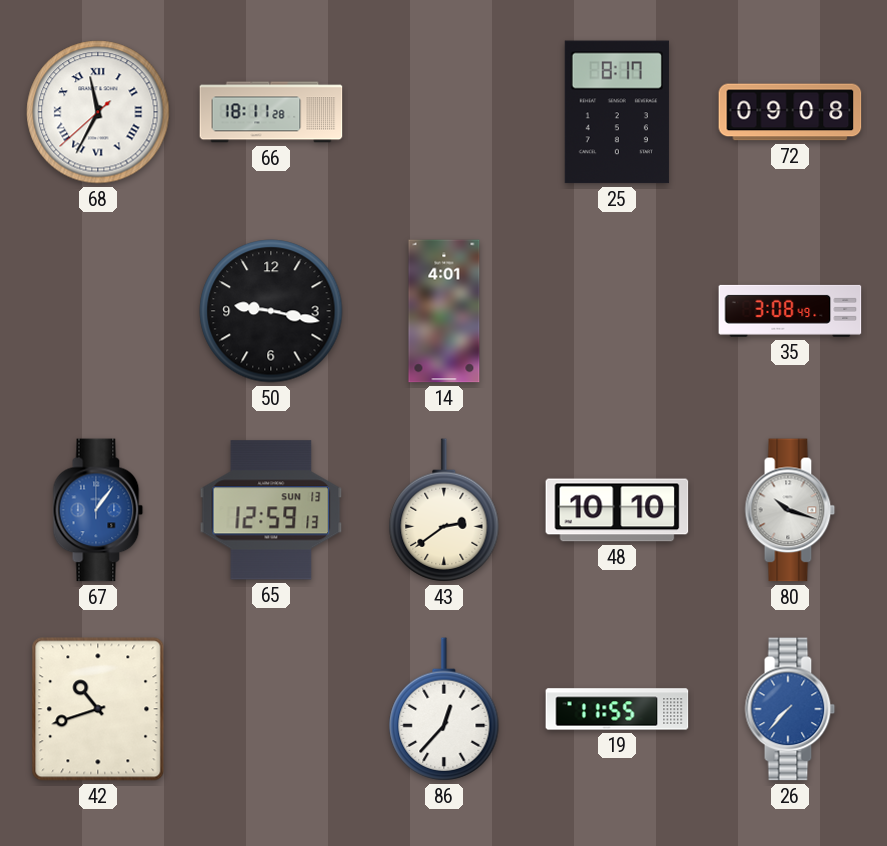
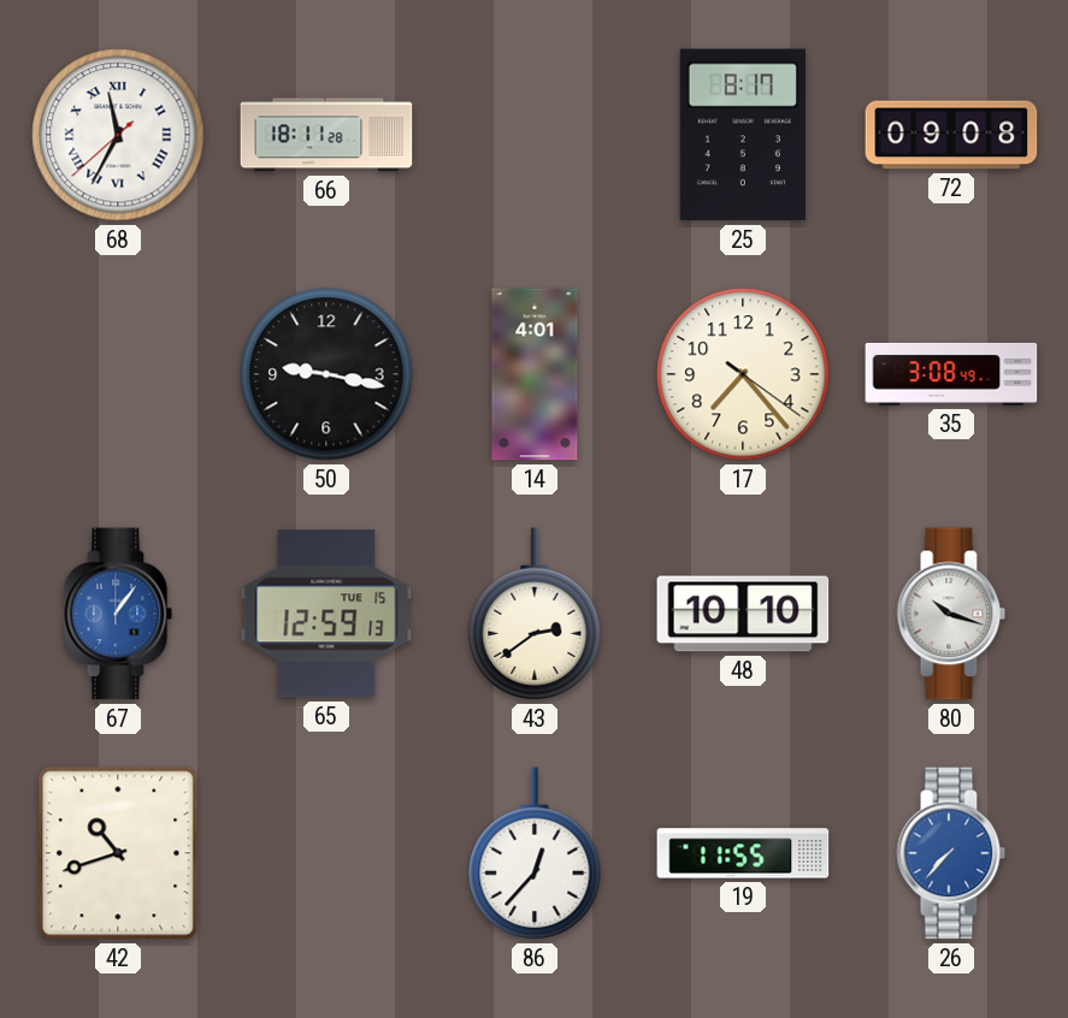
17: none -> 7:23
65 date: SUN 13 -> TUE 15
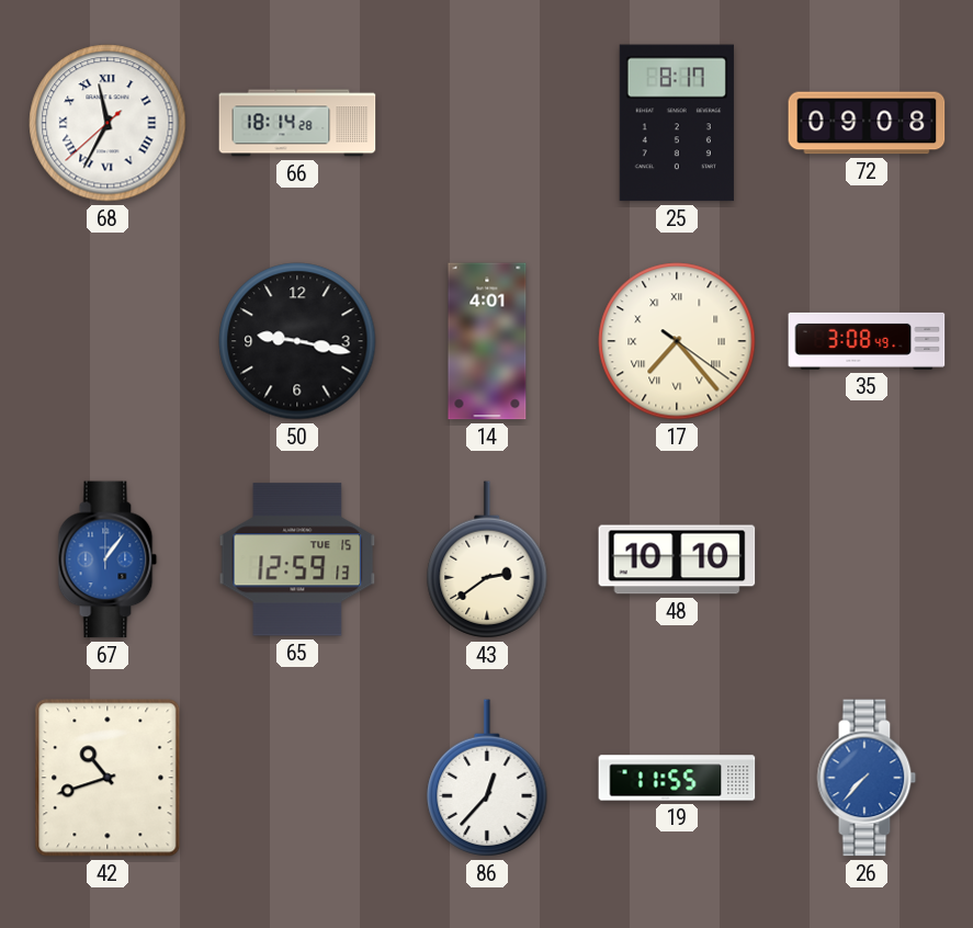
66: 18:11 -> 18:14
17 numerals: Arabic -> Roman
80: 10:18 -> none
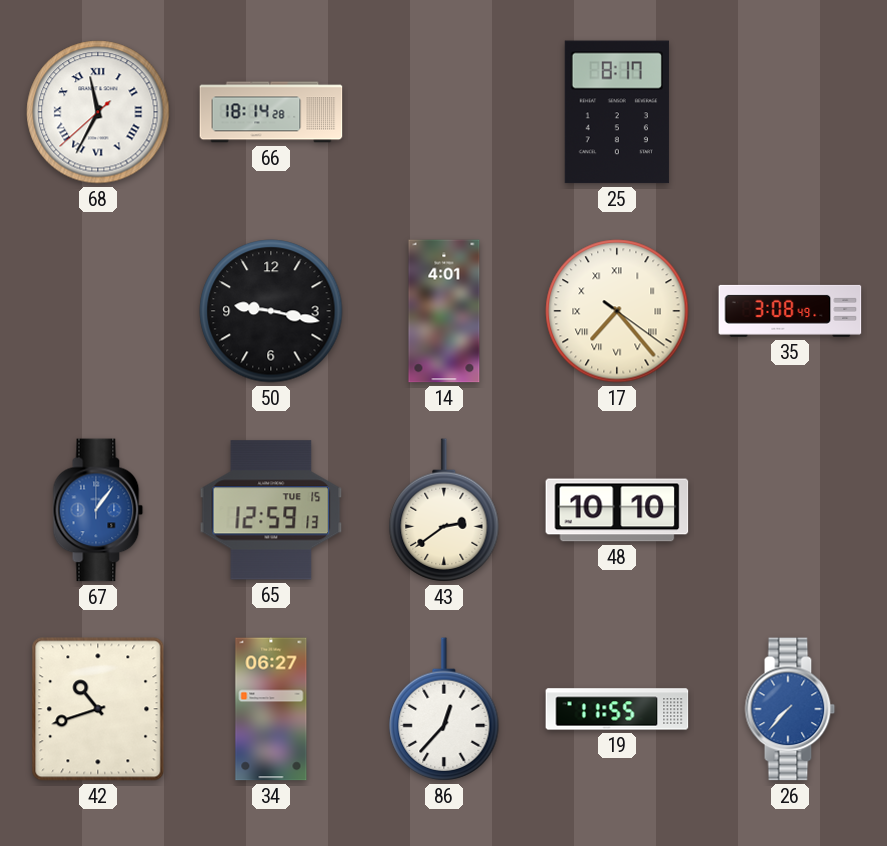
72: 09:08 -> none
34: none -> 06:27
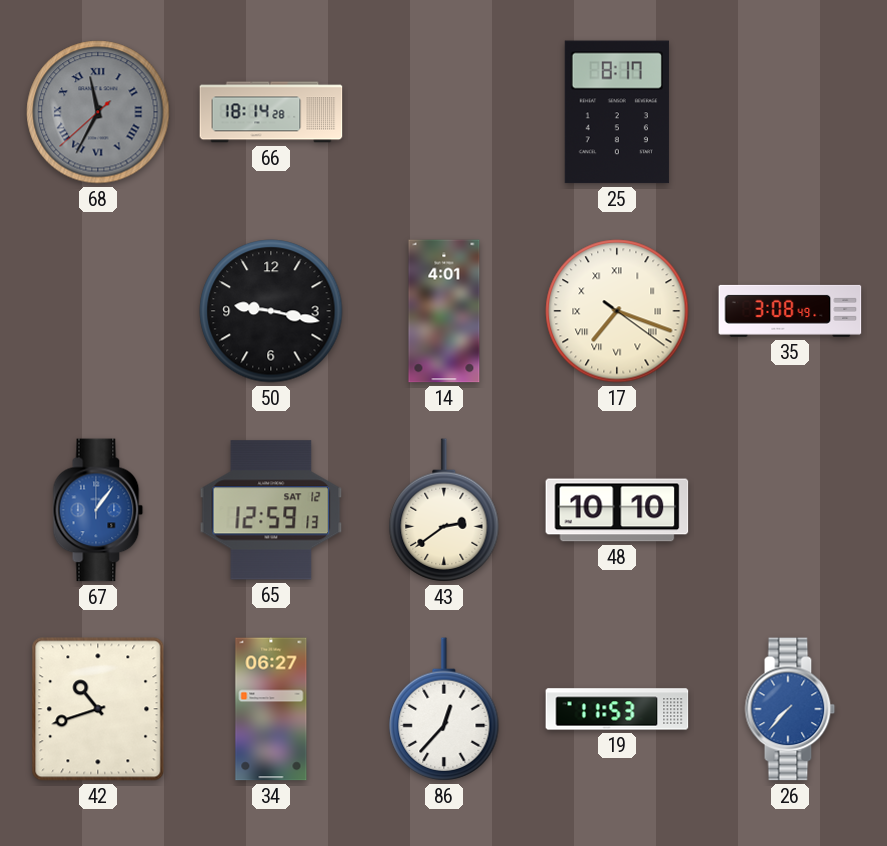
68 dial: white -> grey
17: 7:23 -> 7:18
65 date: TUE 15 -> SAT 12
19: 11:55 -> 11:53
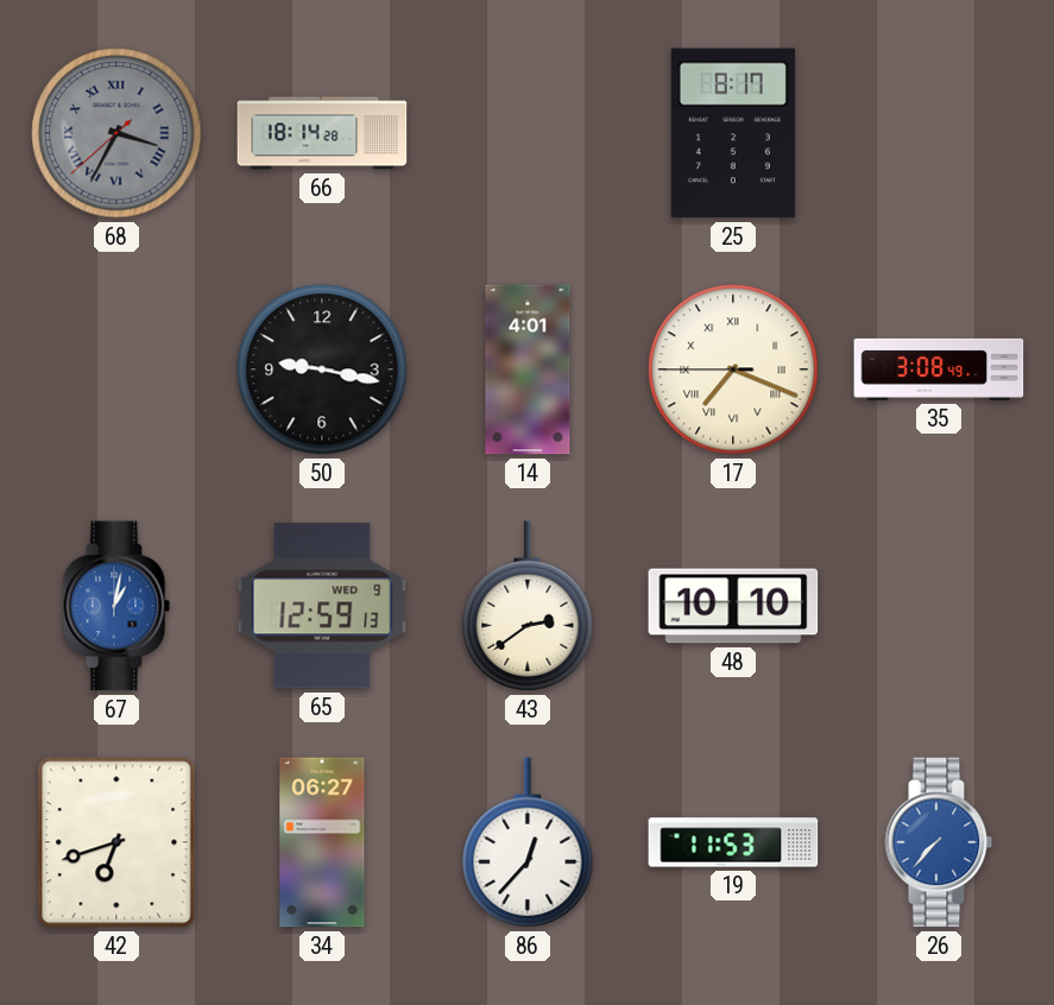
68: 11:34 -> 3:34
17: 7:18:21 -> 7:18:45
67: 1:06 -> 1:02
65 date: SAT 12 -> WED 9
42: 10:42 -> 6:42
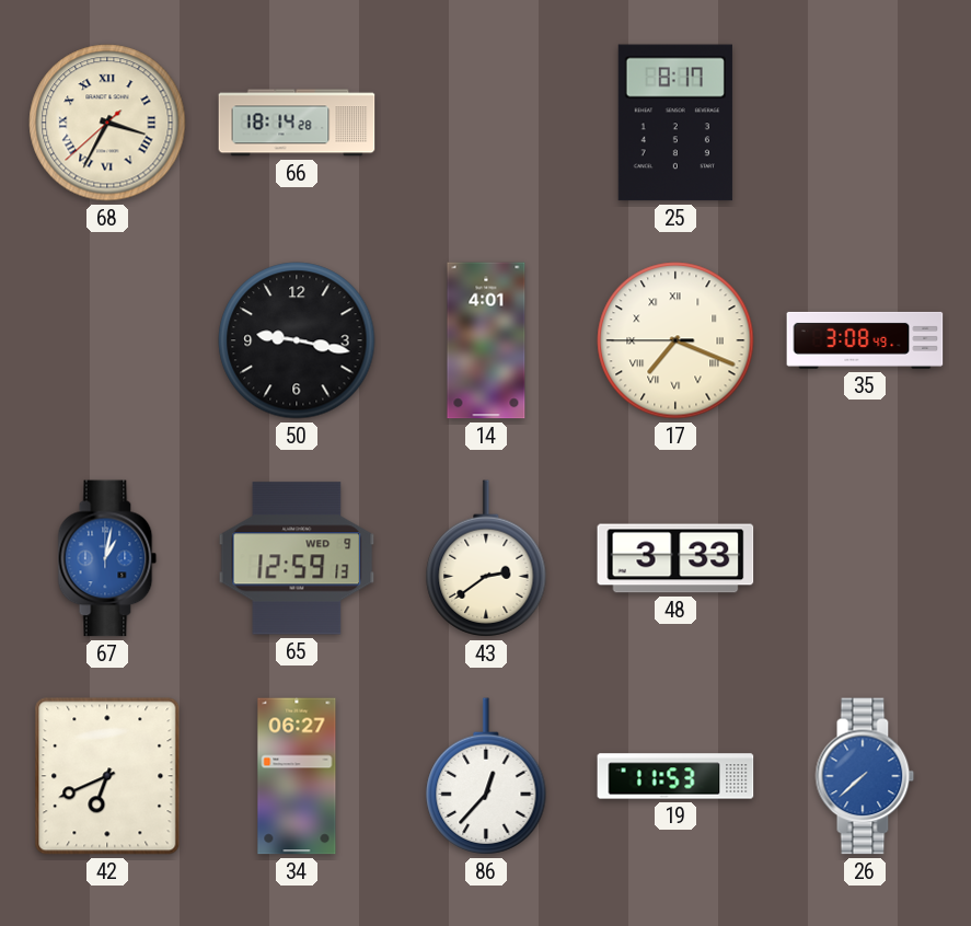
68 dial: grey -> cream
48: 10:10 -> 3:33
42: 6:42 -> 6:41
26: 7:37 -> 7:38
